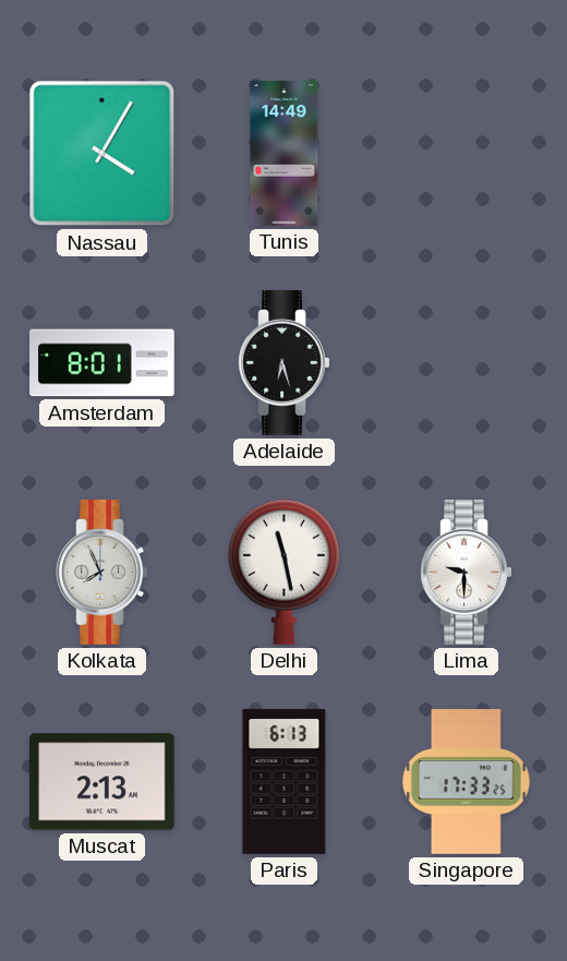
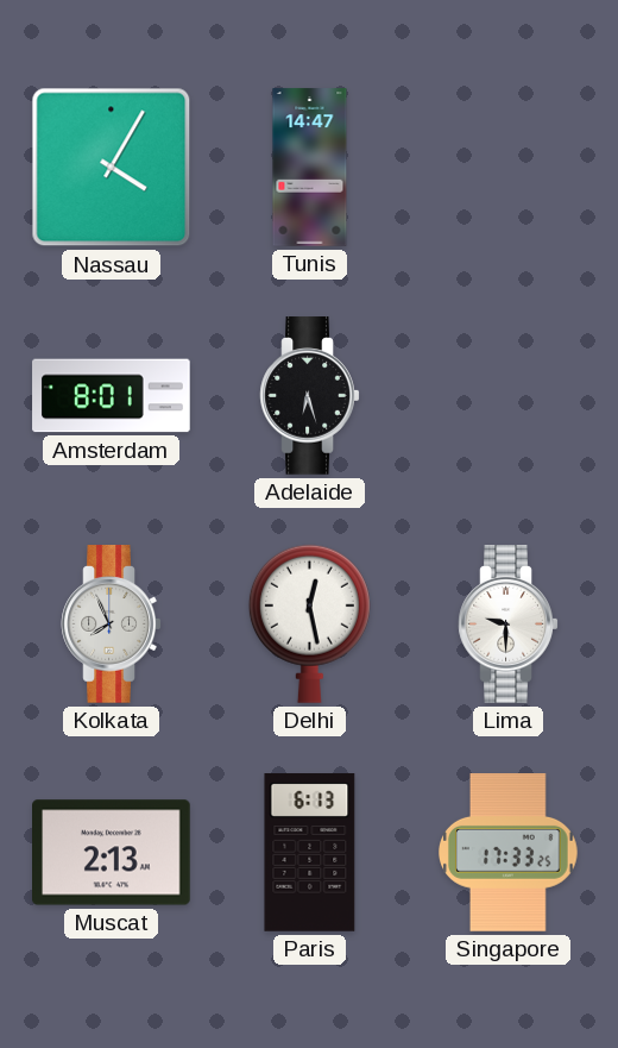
Tunis: 14:49 -> 14:47
Delhi: 11:28 -> 12:28
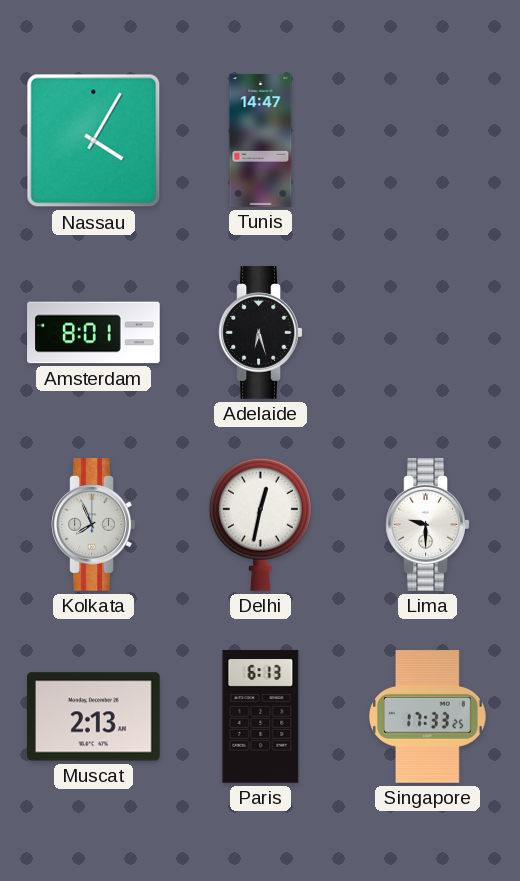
Delhi: 12:28 -> 12:32
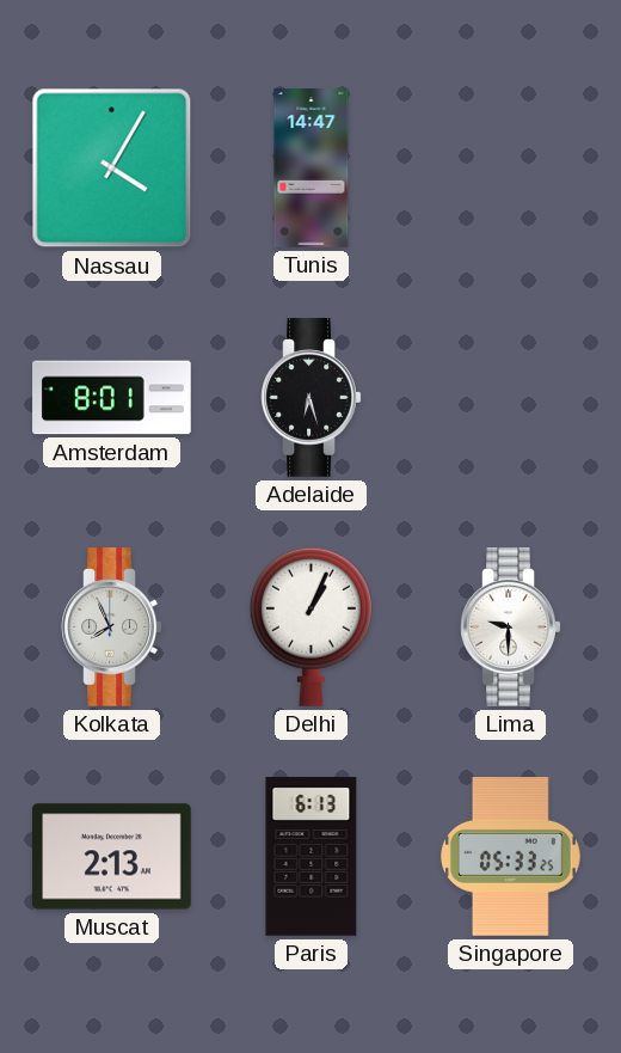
Delhi: 12:32 -> 1:04
Singapore: 17:33 -> 05:33
